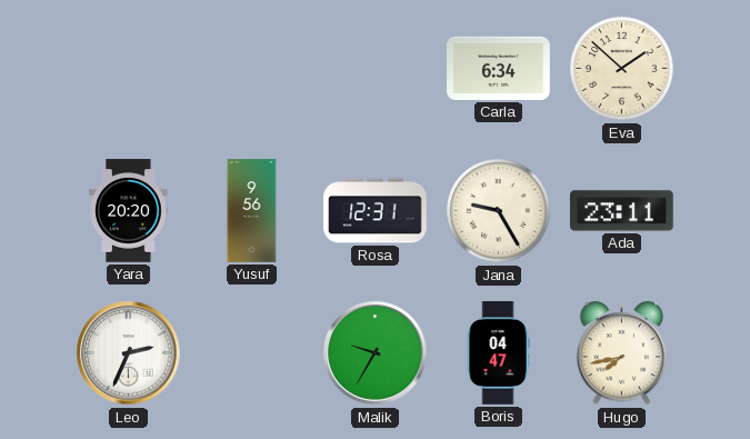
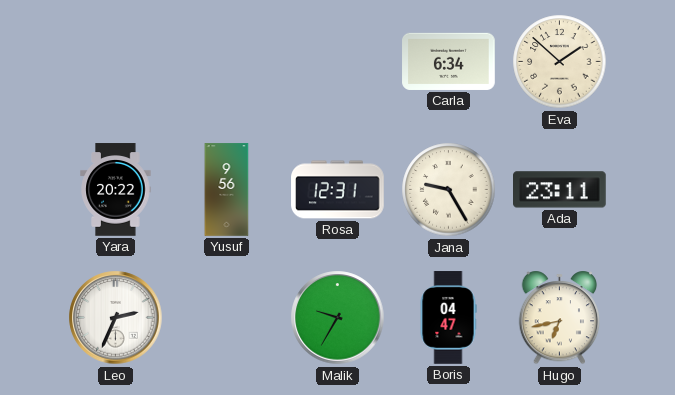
Yara: 20:20 -> 20:22
Hugo: 7:43 -> 6:43
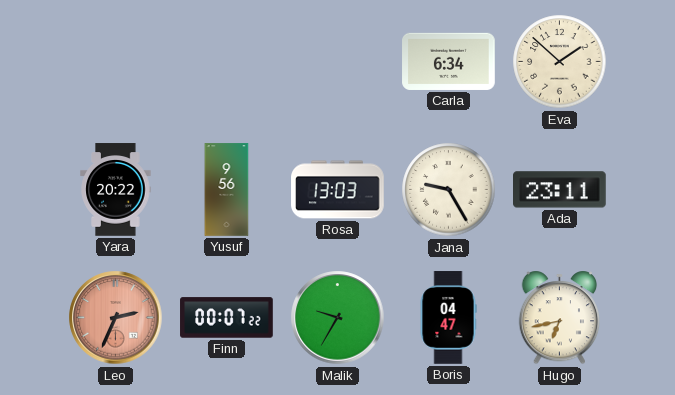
Rosa: 12:31 -> 13:03
Leo dial: white -> salmon
Finn: none -> 00:07
